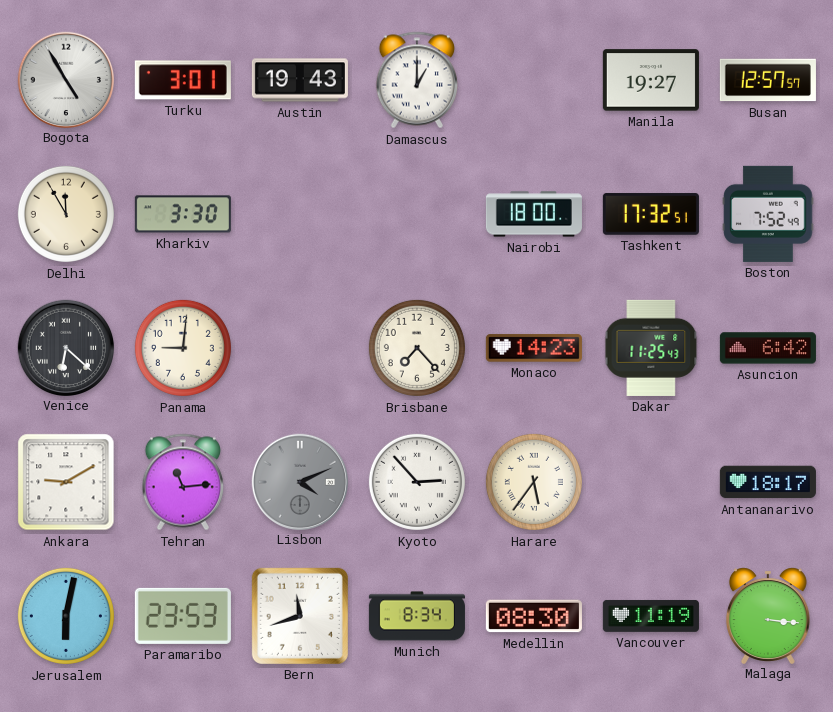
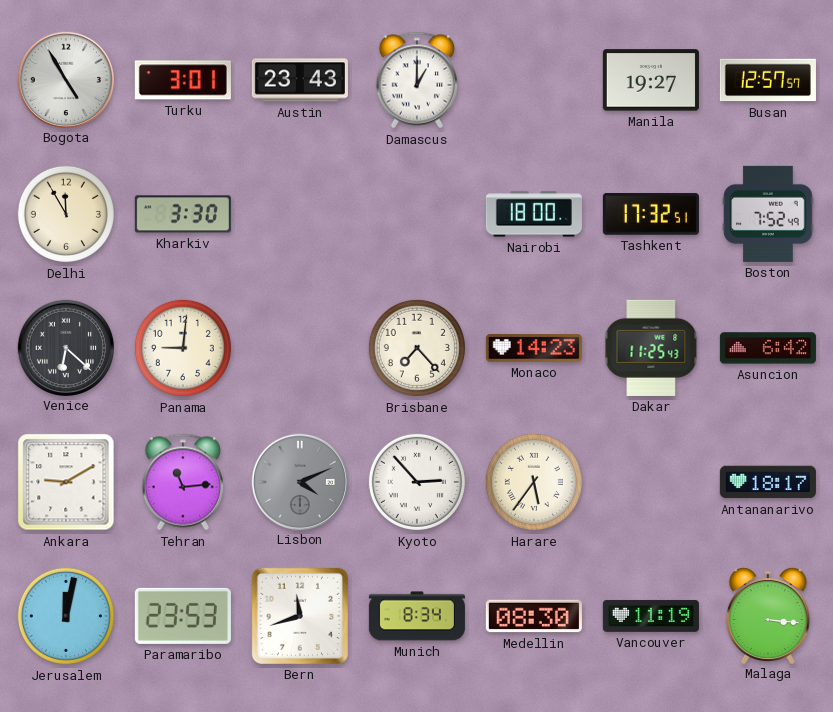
Austin: 19:43 -> 23:43
Jerusalem: 6:02 -> 12:02
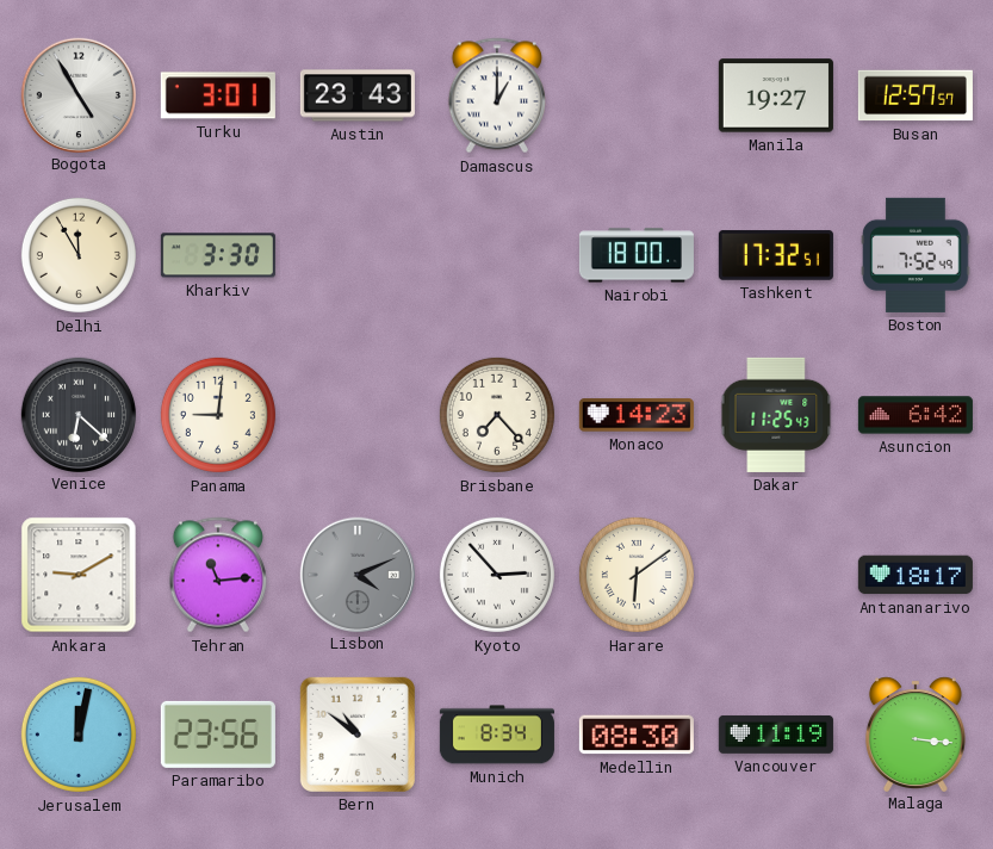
Harare: 5:36 -> 6:09
Paramaribo: 23:53 -> 23:56
Bern: 11:42 -> 10:51
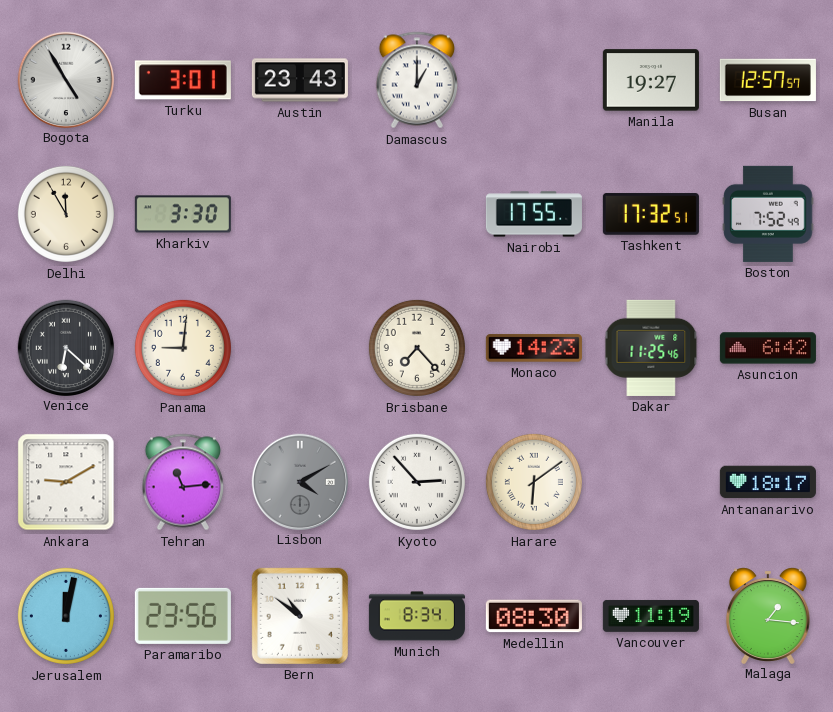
Nairobi: 18:00 -> 17:55
Dakar: 11:25:43 -> 11:25:46
Lisbon: 4:11 -> 4:10
Malaga: 3:16 -> 1:16
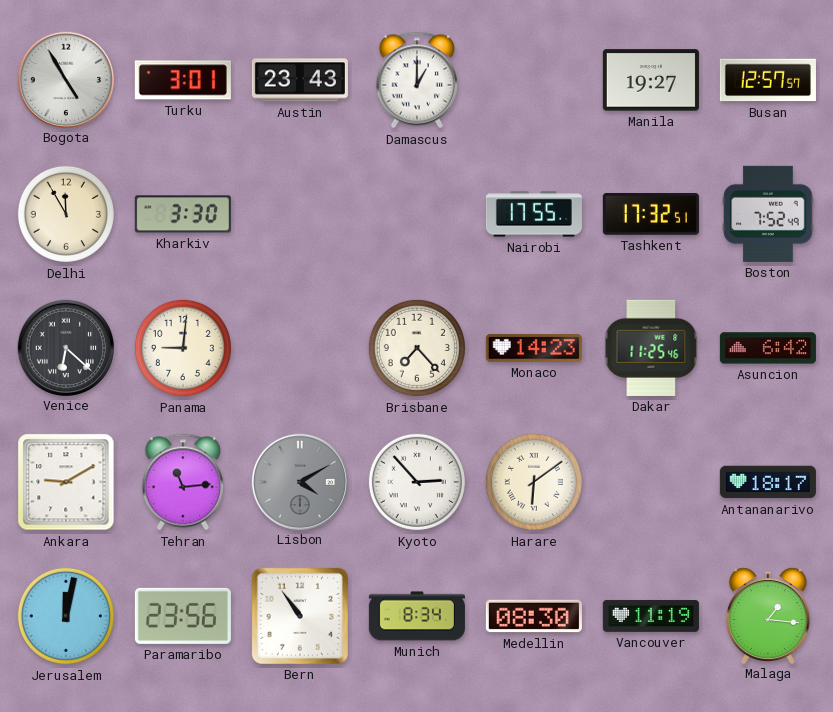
Bern: 10:51 -> 10:54
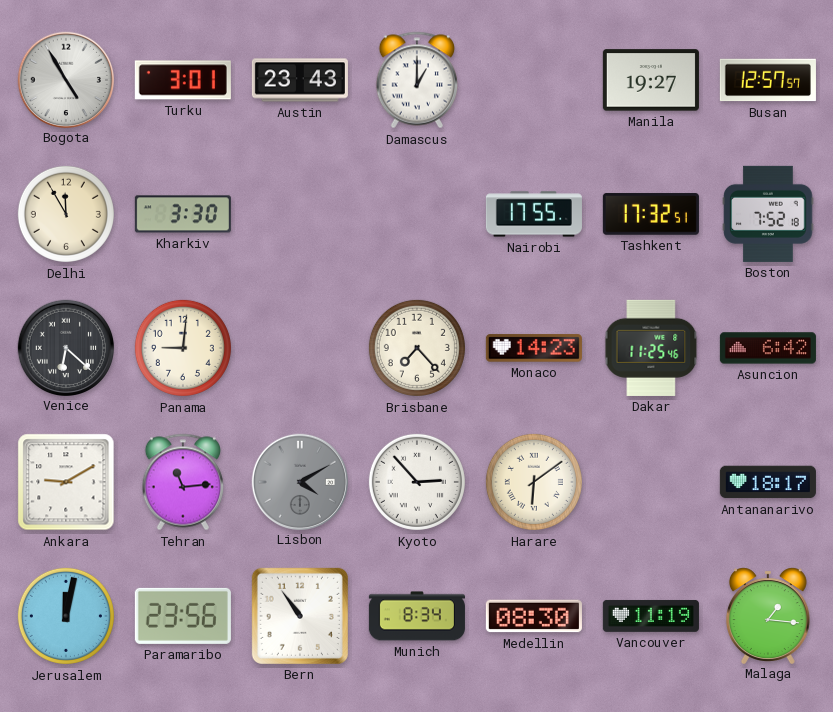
Boston: 7:52:49 -> 7:52:18
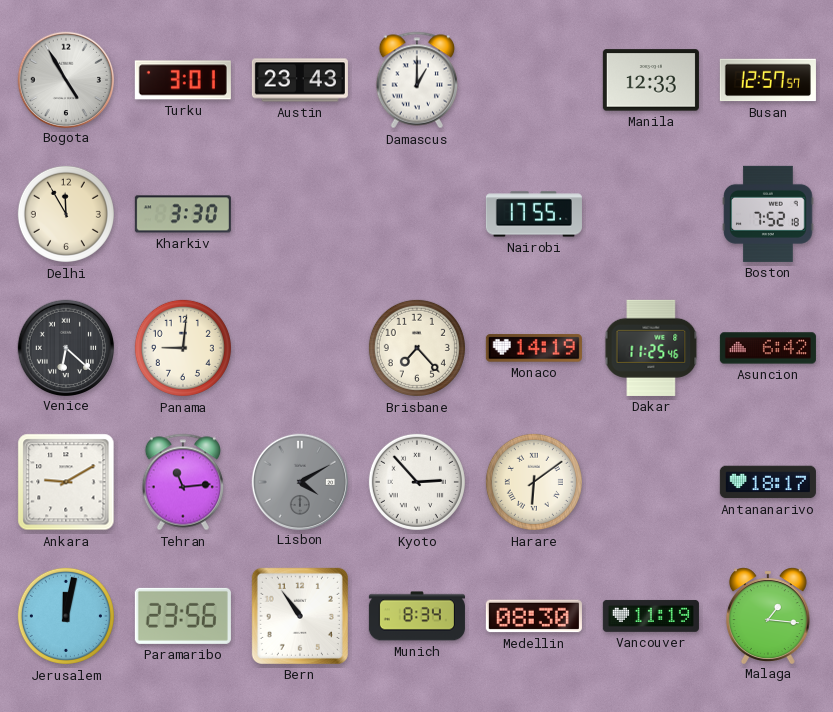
Manila: 19:27 -> 12:33
Tashkent: 17:32 -> none
Monaco: 14:23 -> 14:19
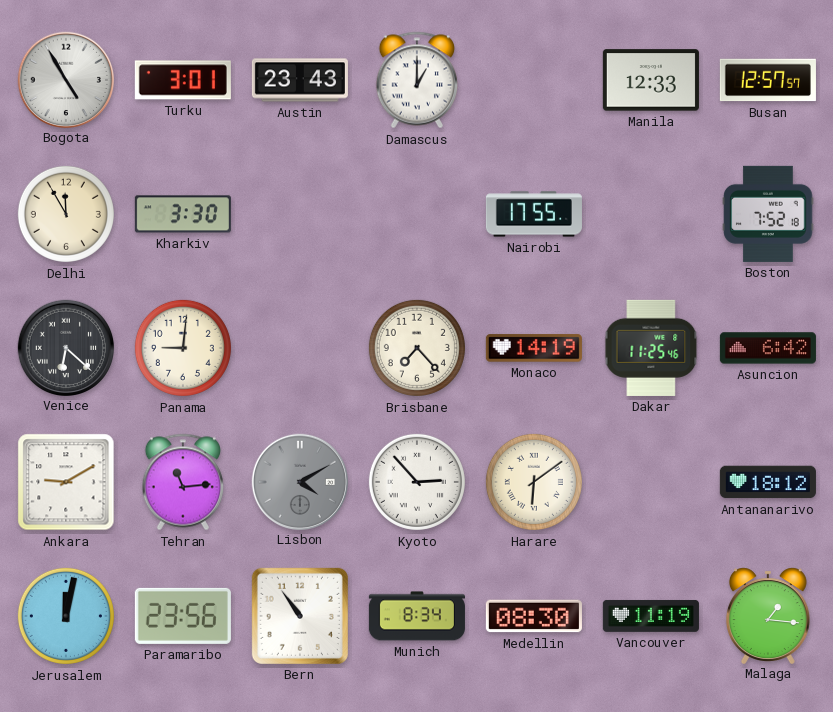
Antananarivo: 18:17 -> 18:12
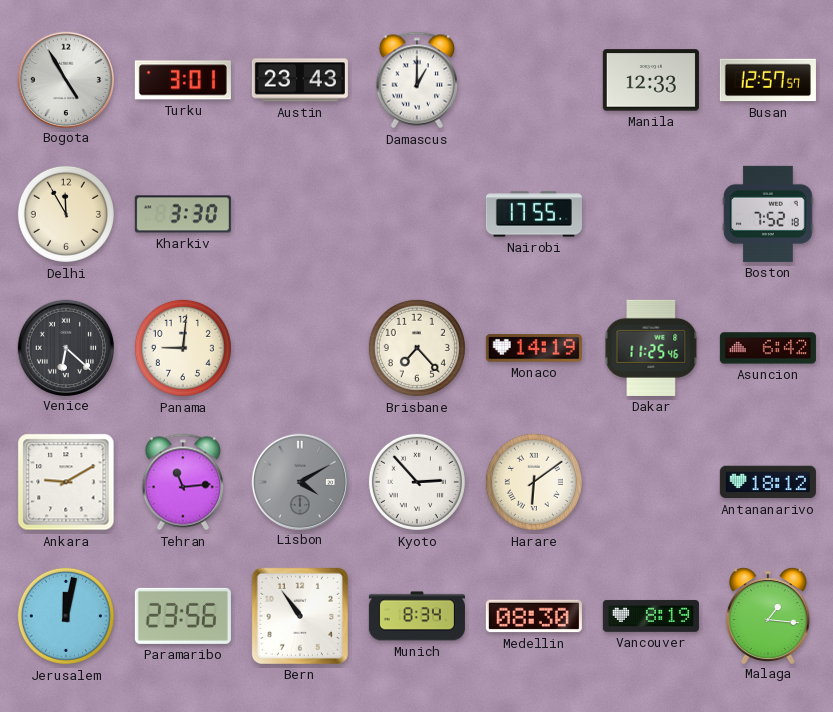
Vancouver: 11:19 -> 8:19
